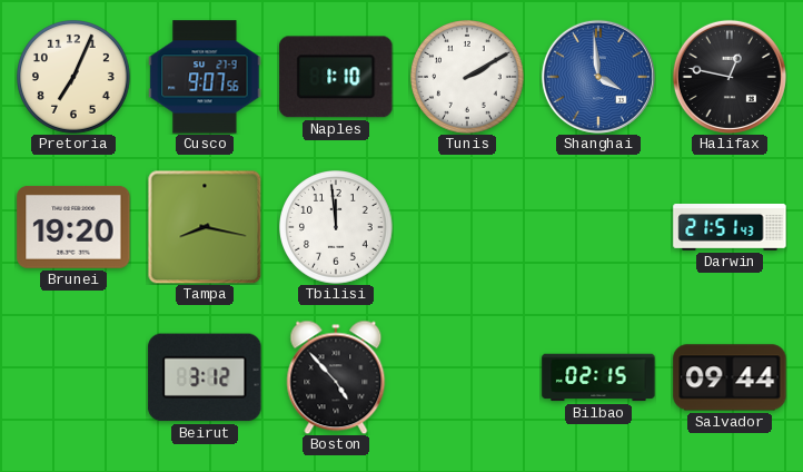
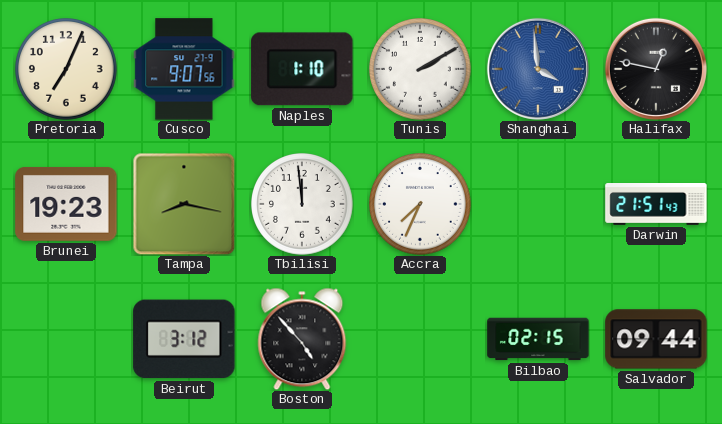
Brunei: 19:20 -> 19:23
Accra: none -> 7:34
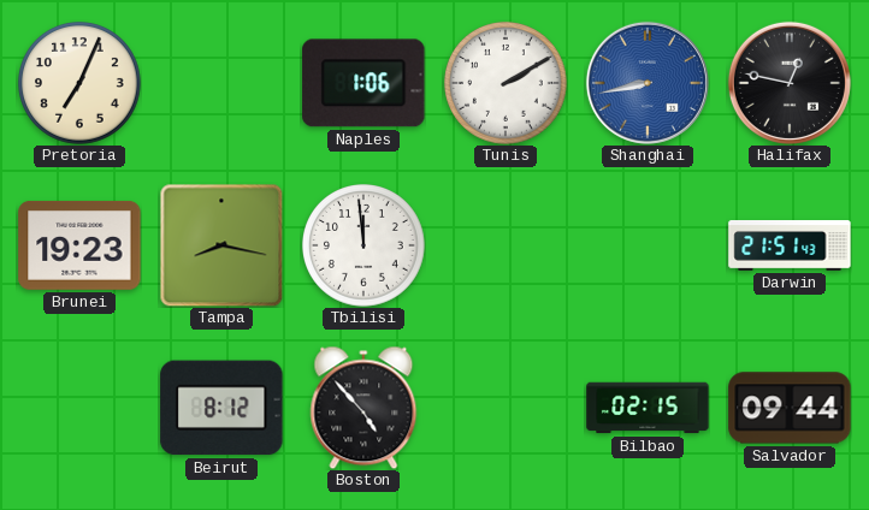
Cusco: 9:07 -> none
Naples: 1:10 -> 1:06
Shanghai: 3:59 -> 8:43
Accra: 7:34 -> none
Beirut: 3:12 -> 8:12
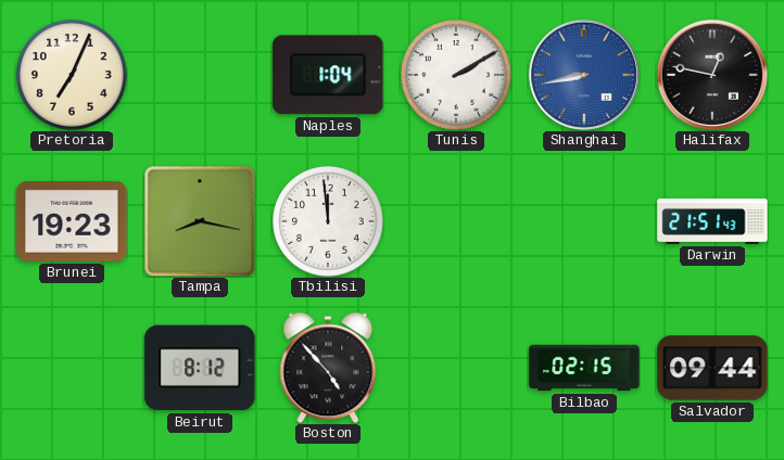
Naples: 1:06 -> 1:04
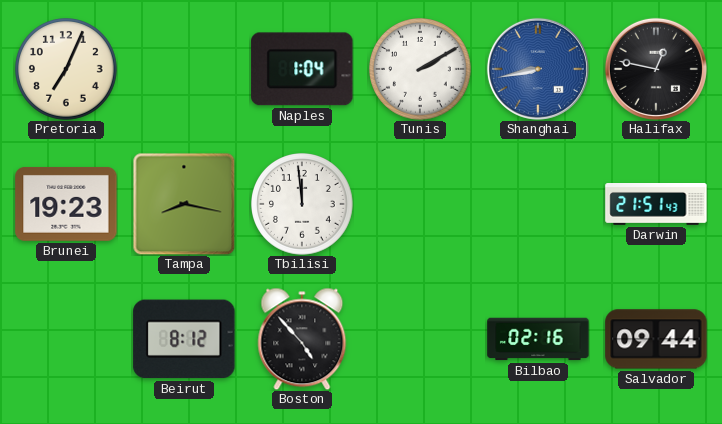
Bilbao: 02:15 -> 02:16
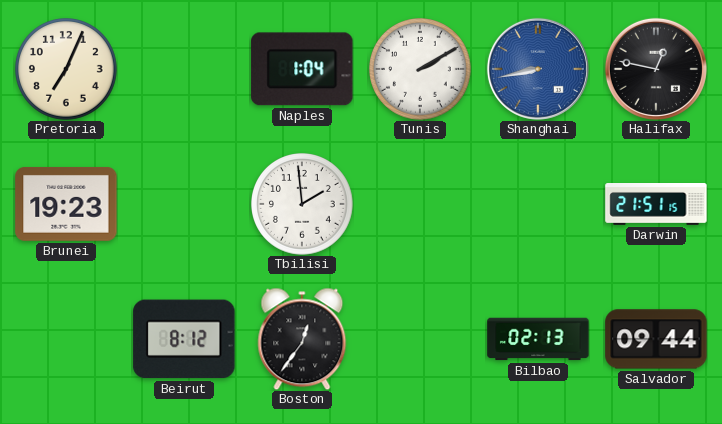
Tampa: 8:17 -> none
Tbilisi: 11:59 -> 1:59
Darwin: 21:51:43 -> 21:51:15
Boston: 4:53 -> 12:36
Bilbao: 02:16 -> 02:13
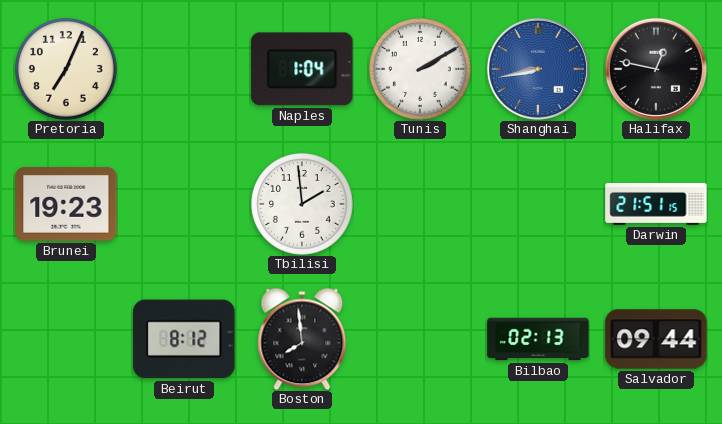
Boston: 12:36 -> 7:59
